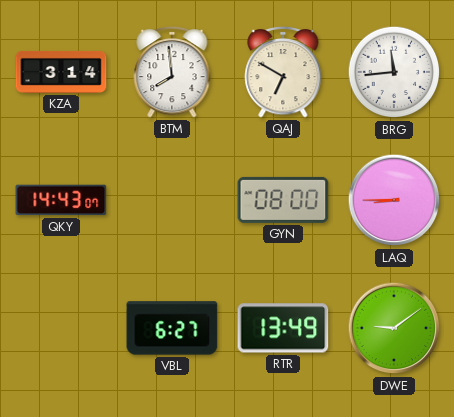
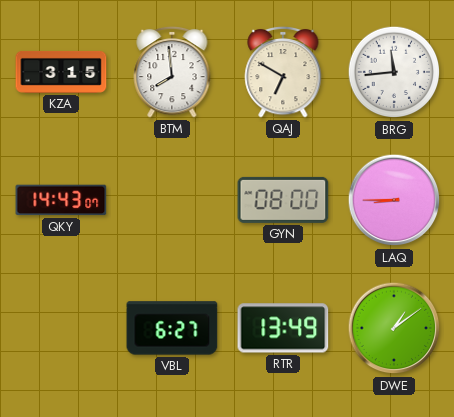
KZA: 3:14 -> 3:15
DWE: 9:09 -> 1:09
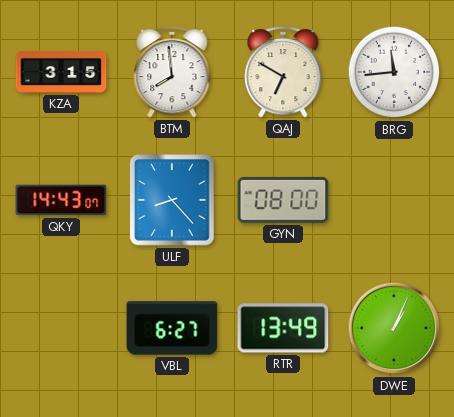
ULF: none -> 8:23
LAQ: 8:45 -> none
DWE: 1:09 -> 1:04
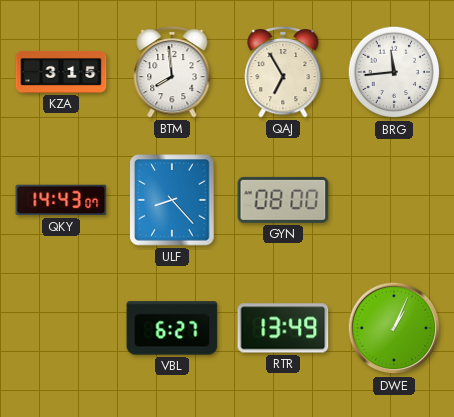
QAJ: 6:50 -> 6:55
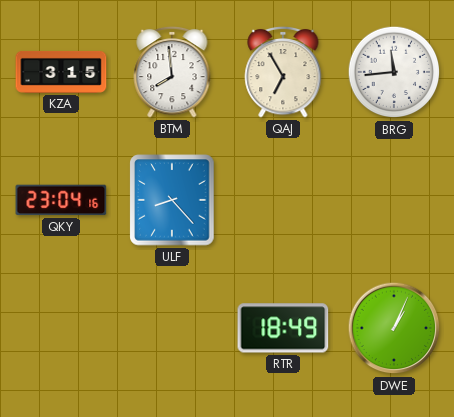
QKY: 14:43 -> 23:04
GYN: 08:00 -> none
VBL: 6:27 -> none
RTR: 13:49 -> 18:49
